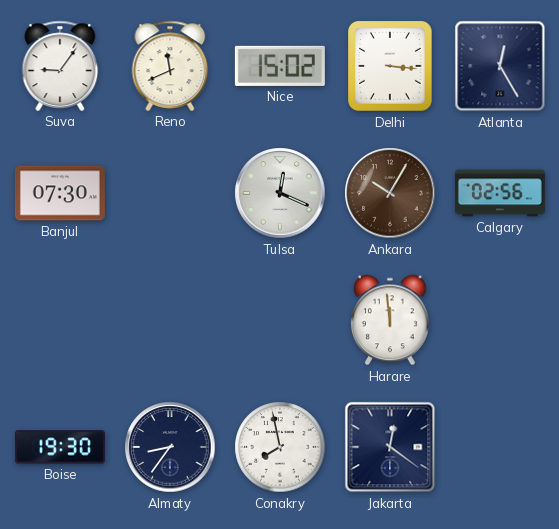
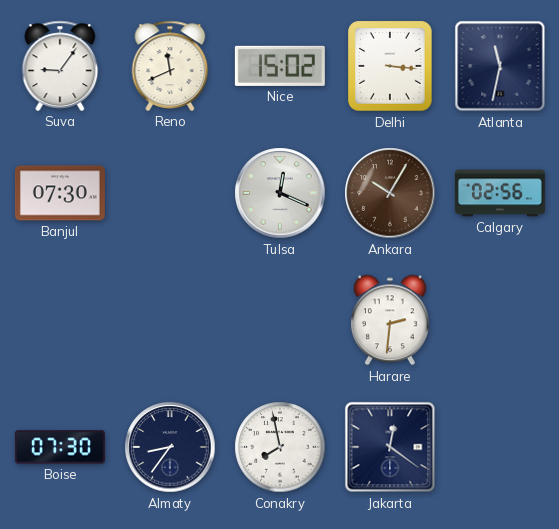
Atlanta: 12:25 -> 11:32
Harare: 11:59 -> 2:31
Boise: 19:30 -> 07:30
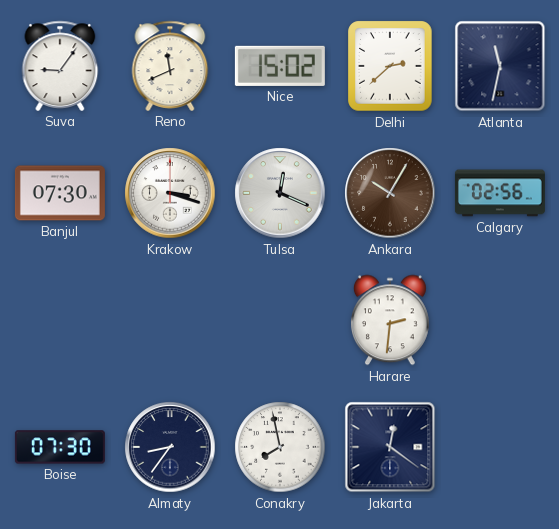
Delhi: 3:16 -> 2:38
Krakow: none -> 3:18
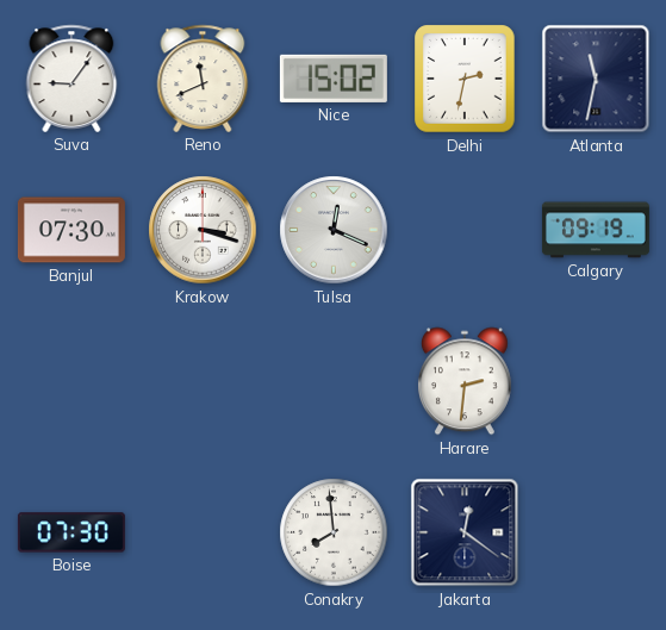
Delhi: 2:38 -> 2:32
Ankara: 10:05 -> none
Calgary: 02:56 -> 09:19
Almaty: 8:36 -> none
Conakry: 7:58 -> 7:59
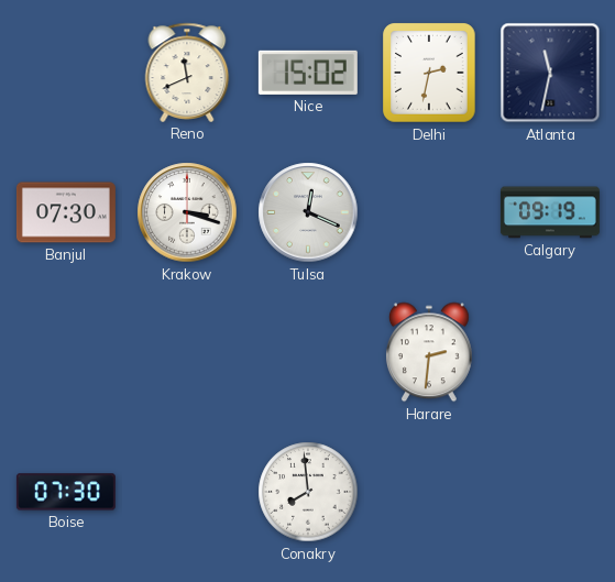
Suva: 9:06 -> none
Jakarta: 12:21 -> none
